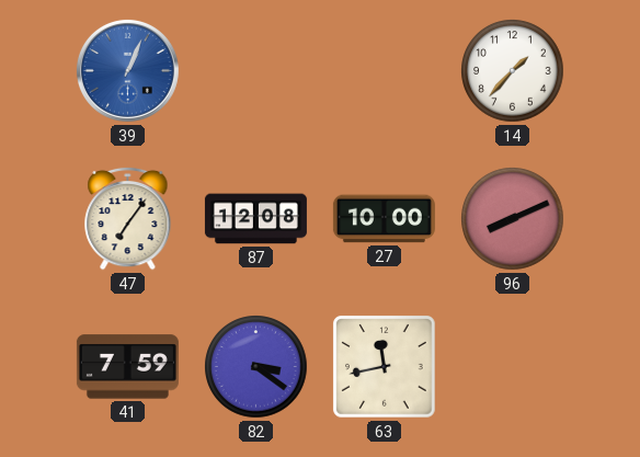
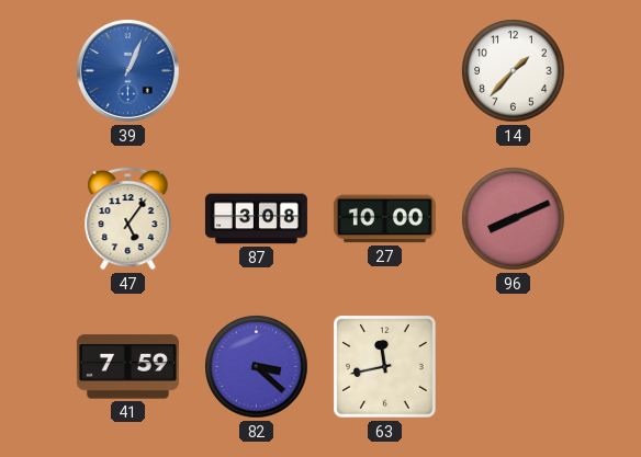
47: 7:06 -> 5:06
87: 12:08 -> 3:08
82: 3:21 -> 3:22
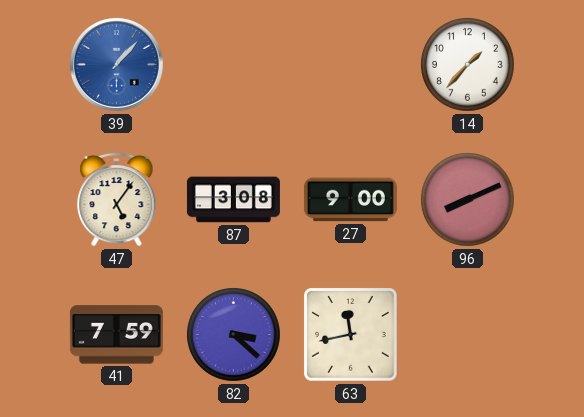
39: 1:04 -> 1:07
27: 10:00 -> 9:00
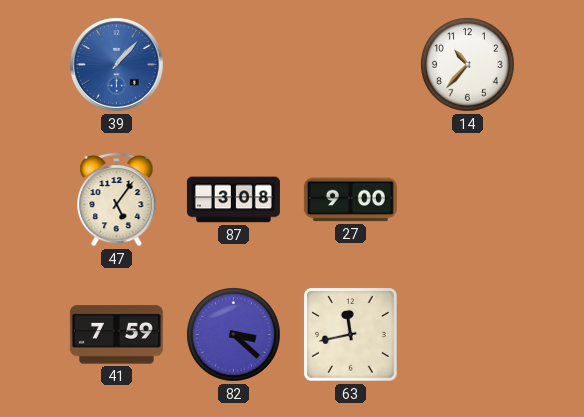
14: 1:37 -> 10:37
96: 8:11 -> none
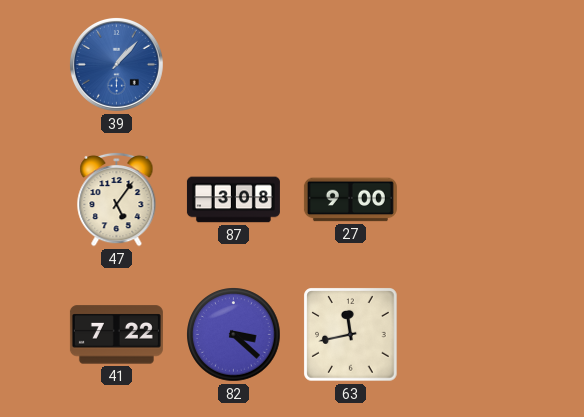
14: 10:37 -> none
41: 7:59 -> 7:22
